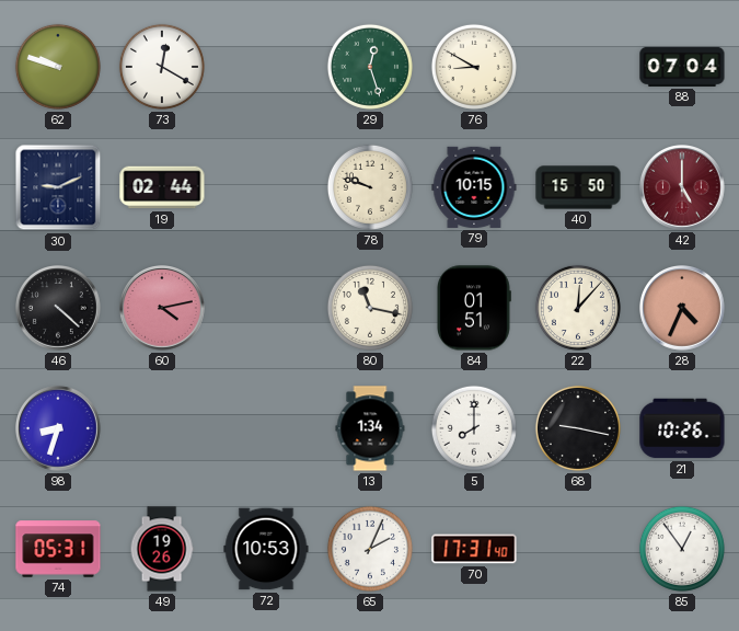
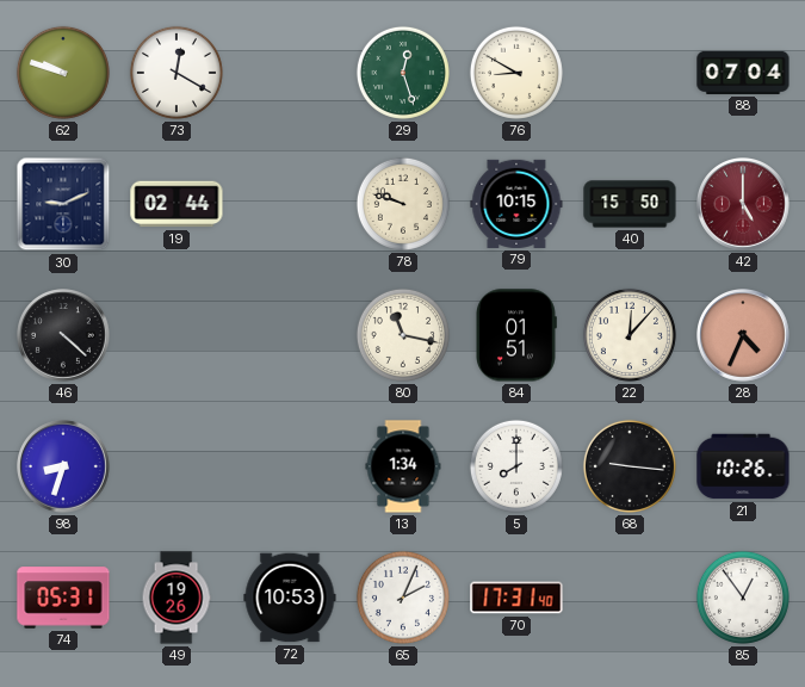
60: 4:13 -> none
68: 9:17 -> 9:16
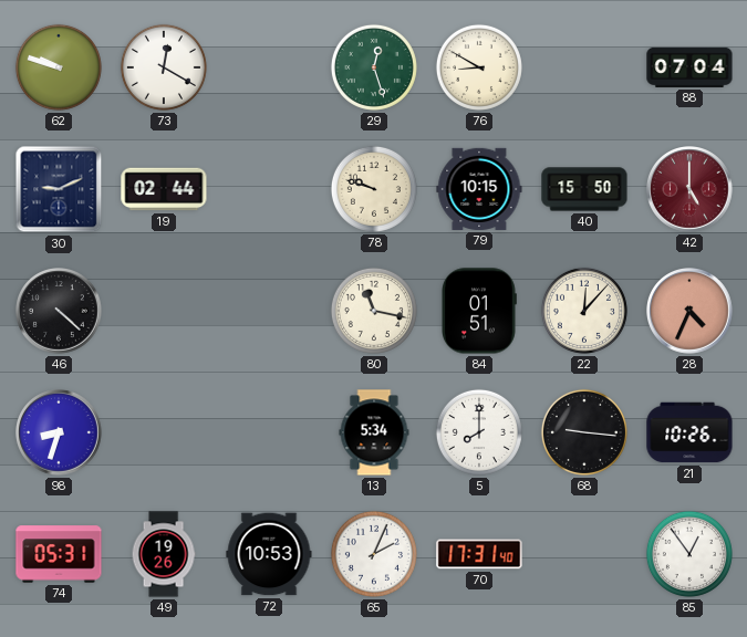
13: 1:34 -> 5:34
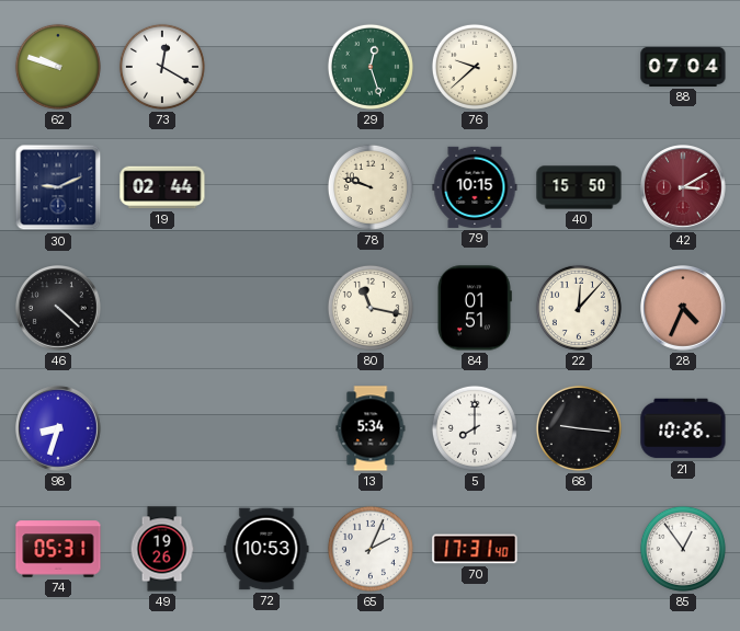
76: 8:50 -> 9:38
42: 5:00 -> 3:10
